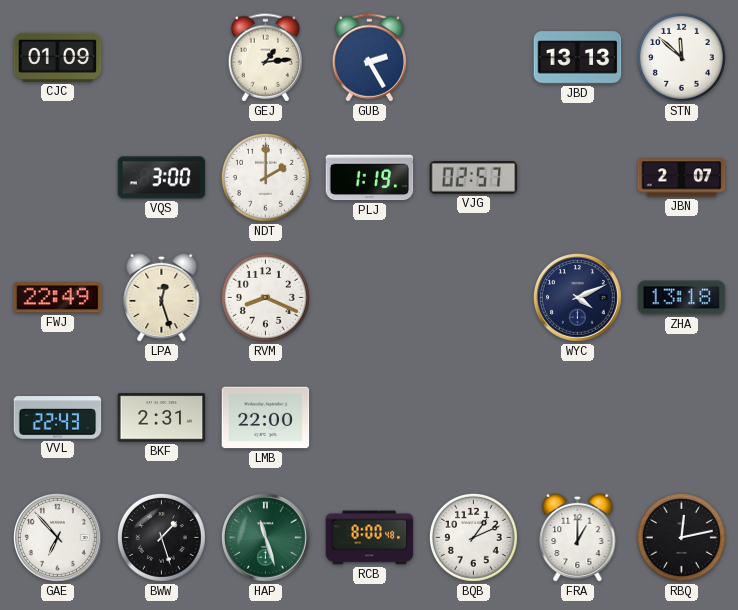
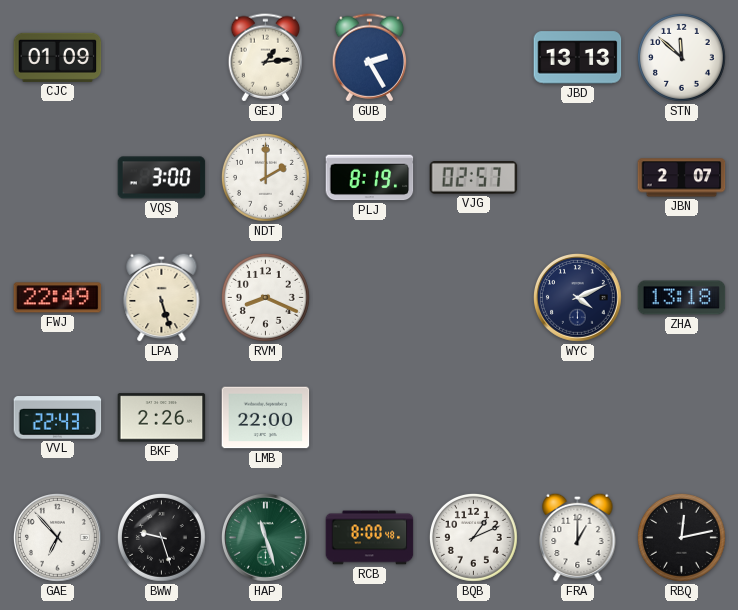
PLJ: 1:19 -> 8:19
LPA: 12:27 -> 5:27
BKF: 2:31 -> 2:26
BWW: 1:27 -> 9:27
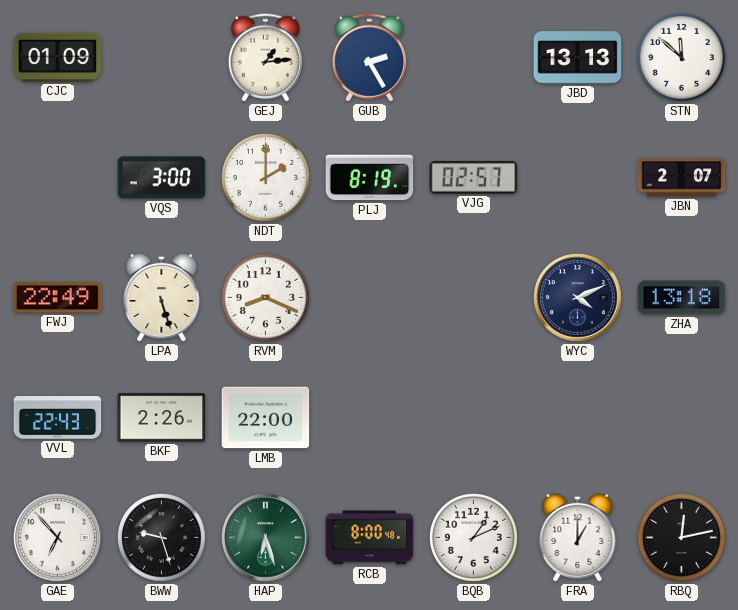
HAP: 11:27 -> 6:27
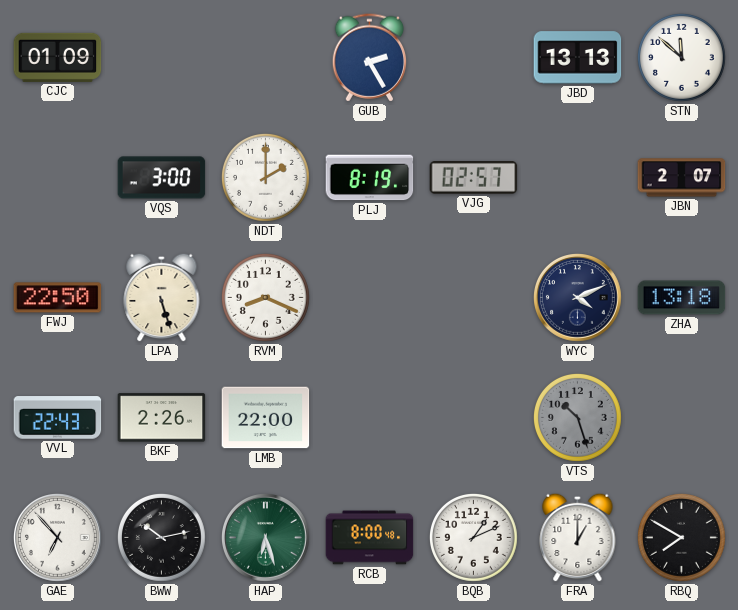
GEJ: 1:14 -> none
FWJ: 22:49 -> 22:50
VTS: none -> 10:27
BWW: 9:27 -> 10:13
RBQ: 12:13 -> 7:50
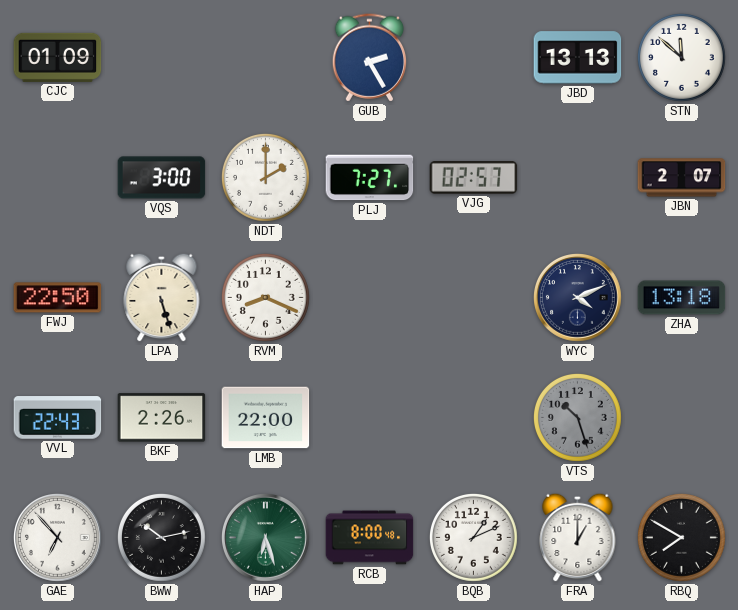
PLJ: 8:19 -> 7:27
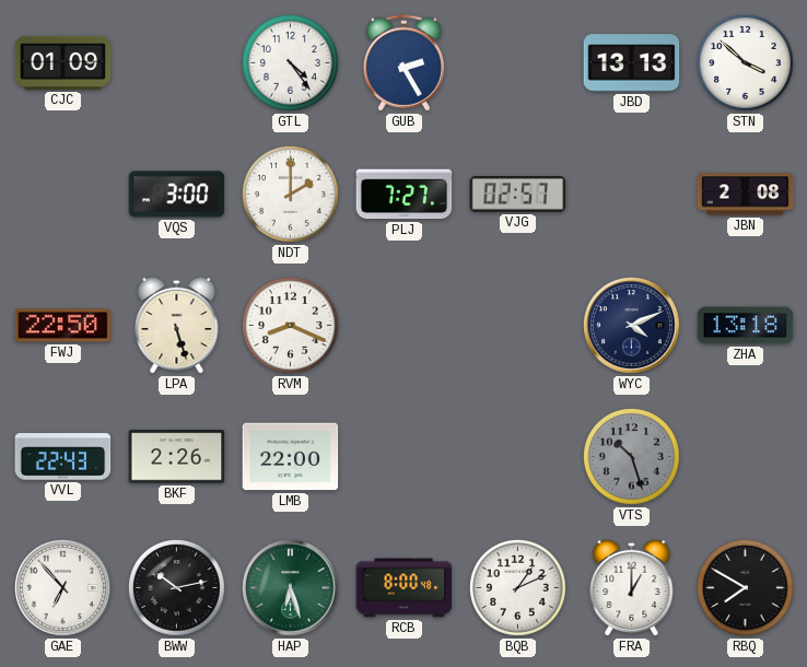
GTL: none -> 4:24
STN: 11:52 -> 3:52
JBN: 2:07 -> 2:08
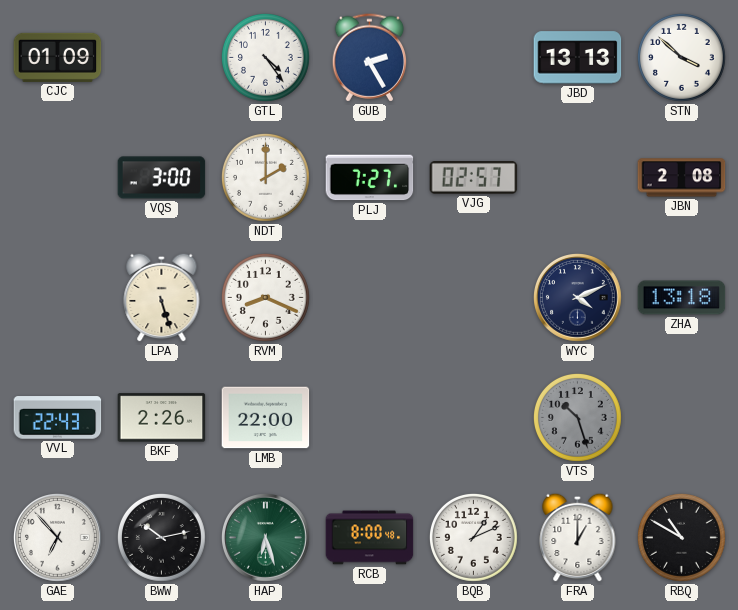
FWJ: 22:50 -> none
RBQ: 7:50 -> 10:50
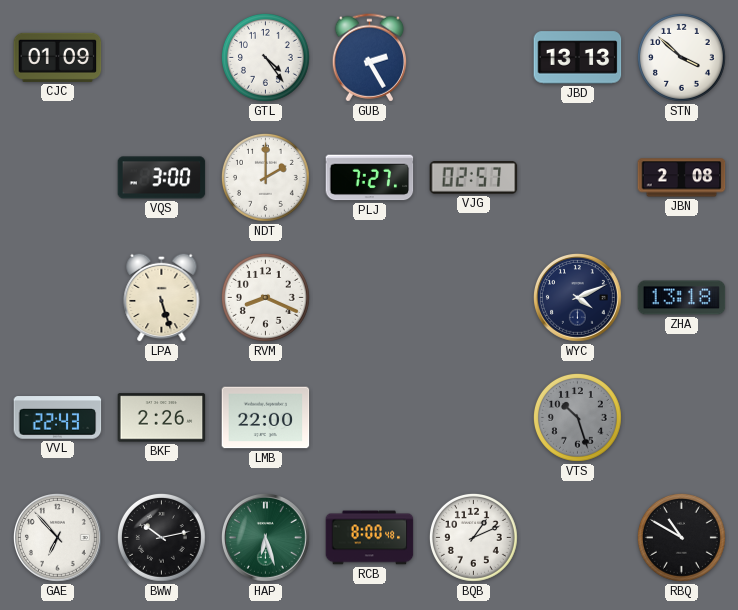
FRA: 1:00 -> none
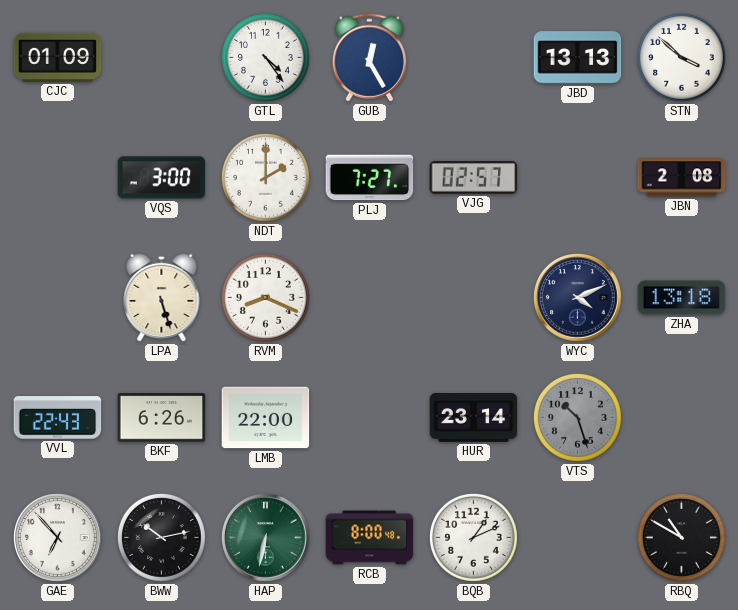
GUB: 2:25 -> 12:25
BKF: 2:26 -> 6:26
HUR: none -> 23:14
HAP: 6:27 -> 6:32
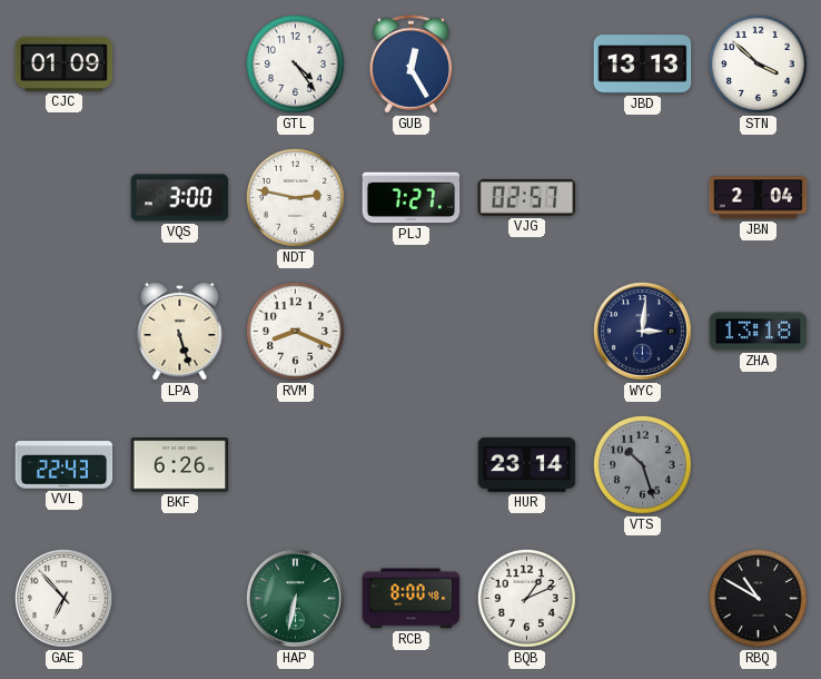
NDT: 2:00 -> 2:47
JBN: 2:08 -> 2:04
WYC: 4:11 -> 3:01
LMB: 22:00 -> none
BWW: 10:13 -> none
